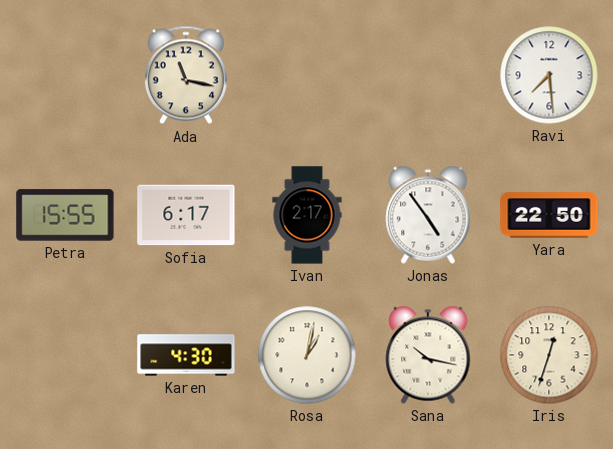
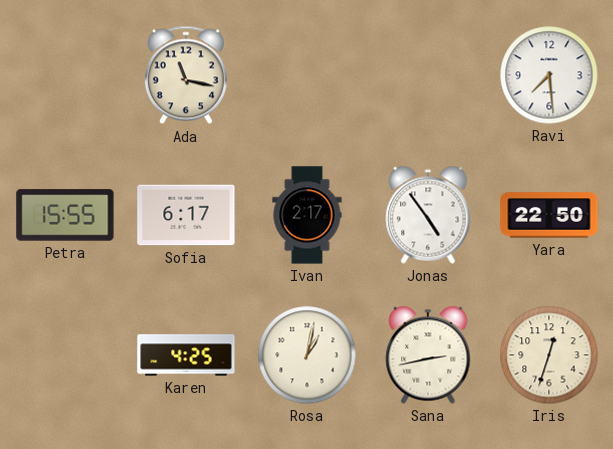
Karen: 4:30 -> 4:25
Sana: 10:17 -> 2:43
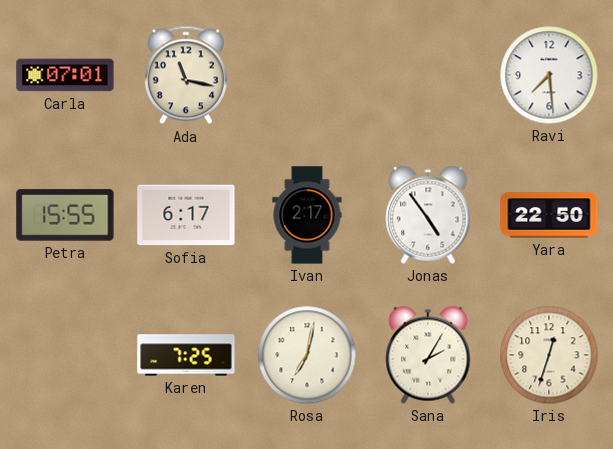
Carla: none -> 07:01
Karen: 4:25 -> 7:25
Rosa: 1:02 -> 7:02
Sana: 2:43 -> 2:05
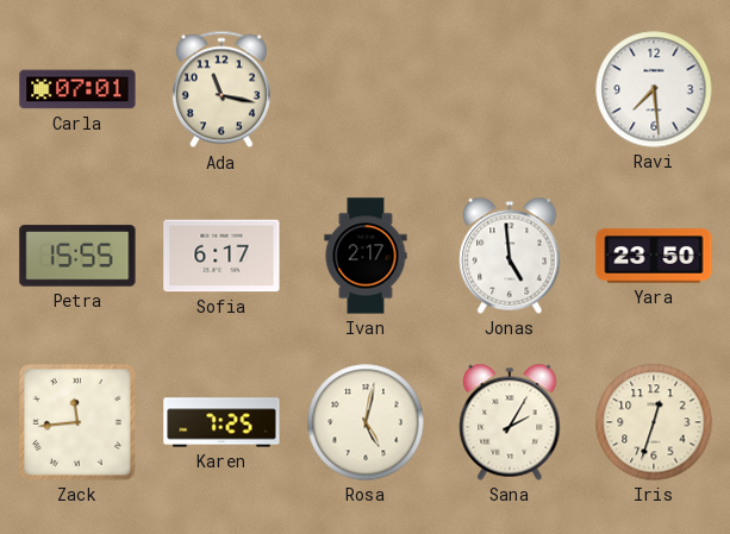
Jonas: 4:54 -> 4:59
Yara: 22:50 -> 23:50
Zack: none -> 11:44
Rosa: 7:02 -> 5:02
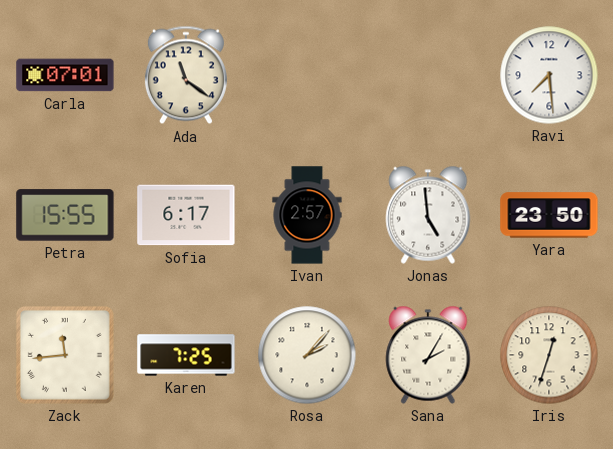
Ada: 11:17 -> 11:21
Ivan: 2:17 -> 2:57
Rosa: 5:02 -> 2:07
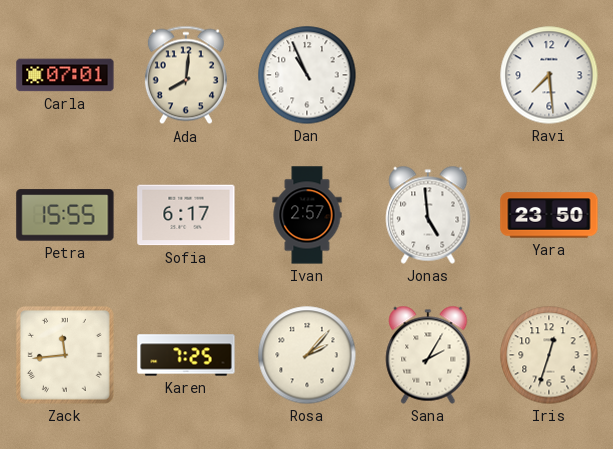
Ada: 11:21 -> 8:01
Dan: none -> 10:56
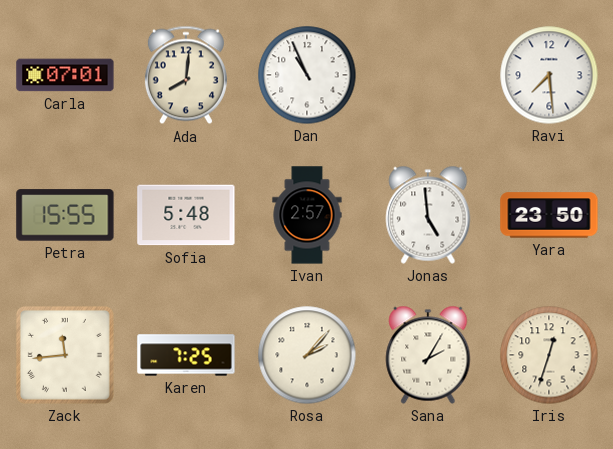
Sofia: 6:17 -> 5:48
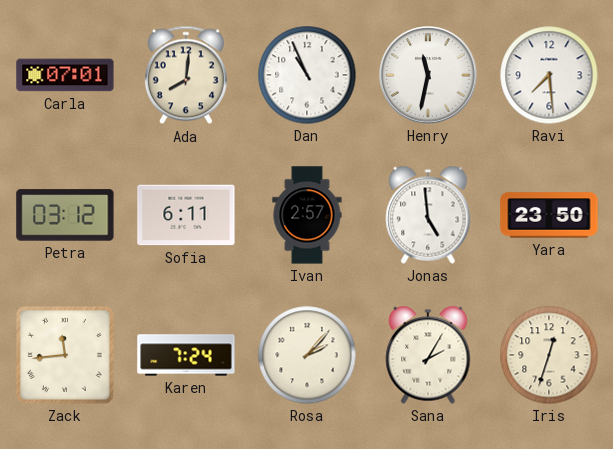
Henry: none -> 11:32
Petra: 15:55 -> 03:12
Sofia: 5:48 -> 6:11
Karen: 7:25 -> 7:24
